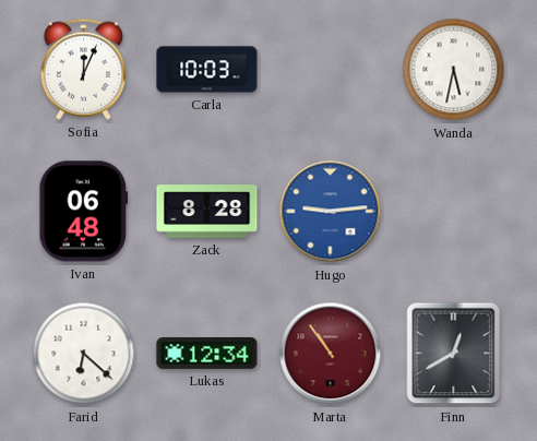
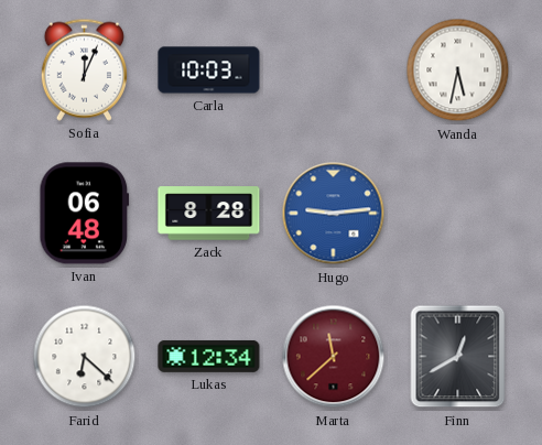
Marta: 10:54 -> 11:38
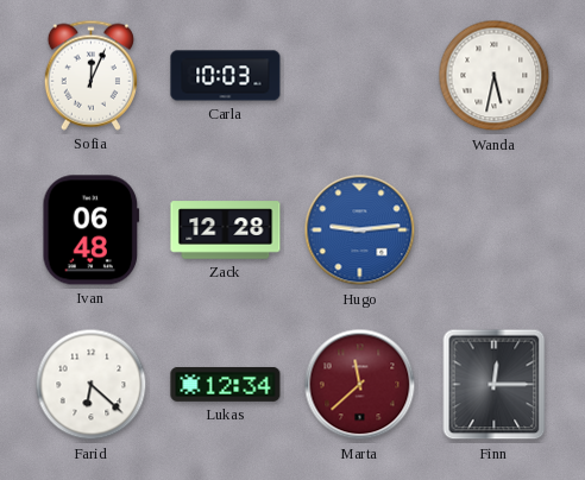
Zack: 8:28 -> 12:28
Finn: 12:40 -> 12:15
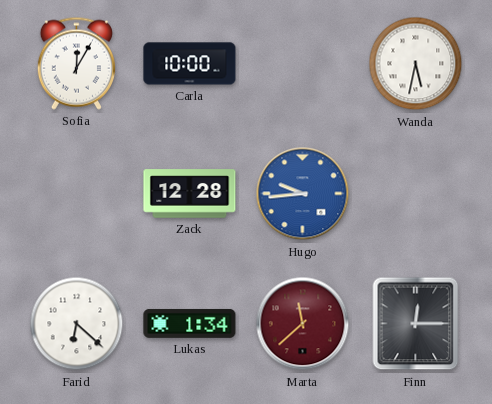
Sofia: 12:04 -> 12:05
Carla: 10:03 -> 10:00
Ivan: 06:48 -> none
Hugo: 9:14 -> 9:44
Lukas: 12:34 -> 1:34
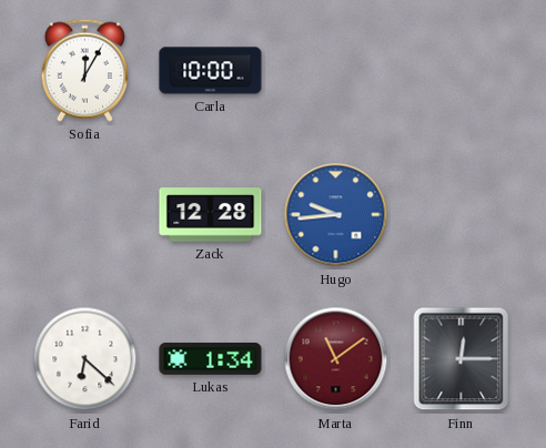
Wanda: 5:32 -> none
Marta: 11:38 -> 11:09
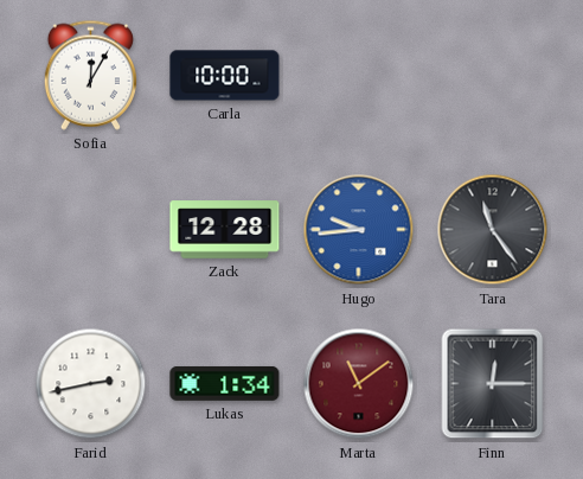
Tara: none -> 11:24
Farid: 6:22 -> 2:43
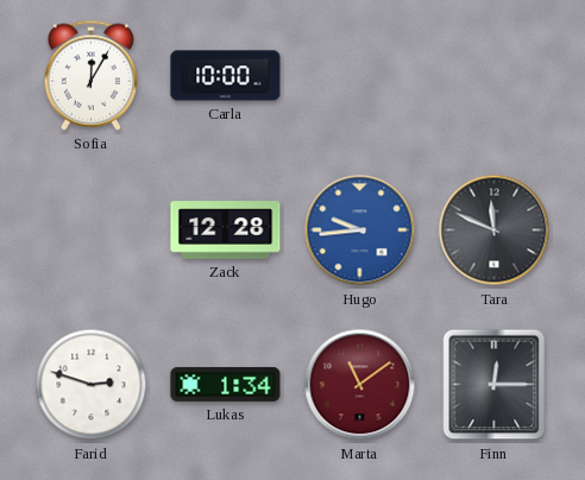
Tara: 11:24 -> 11:49
Farid: 2:43 -> 2:48
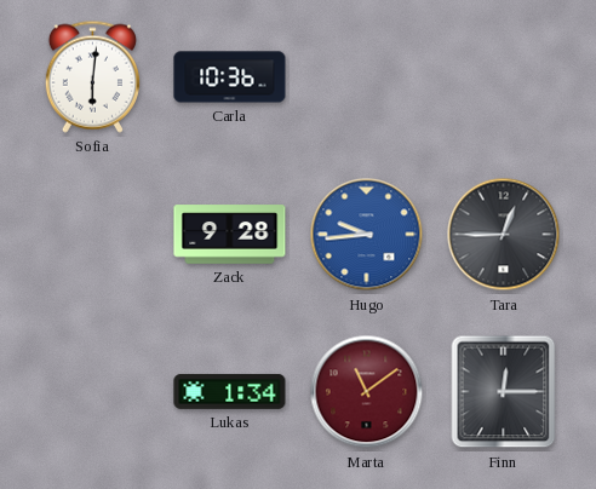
Sofia: 12:05 -> 6:01
Carla: 10:00 -> 10:36
Zack: 12:28 -> 9:28
Tara: 11:49 -> 12:45
Farid: 2:48 -> none
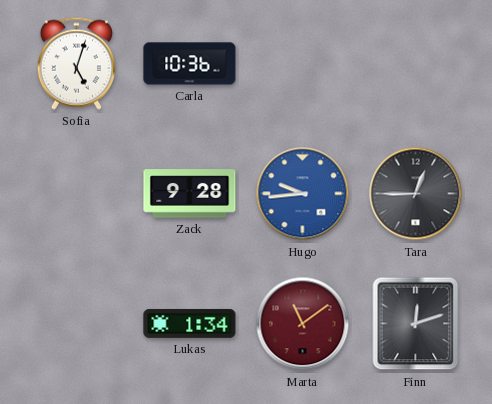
Sofia: 6:01 -> 5:03
Finn: 12:15 -> 12:12
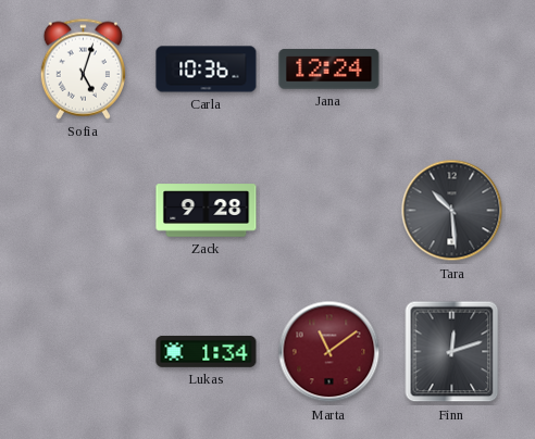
Jana: none -> 12:24
Hugo: 9:44 -> none
Tara: 12:45 -> 10:29
